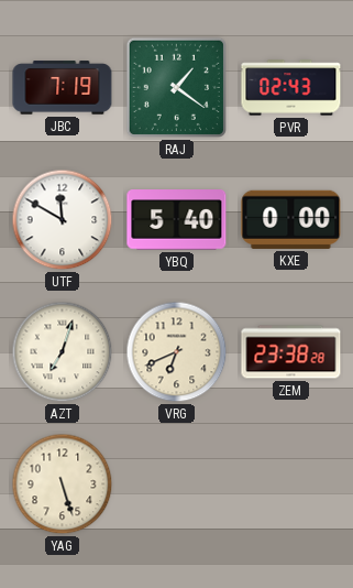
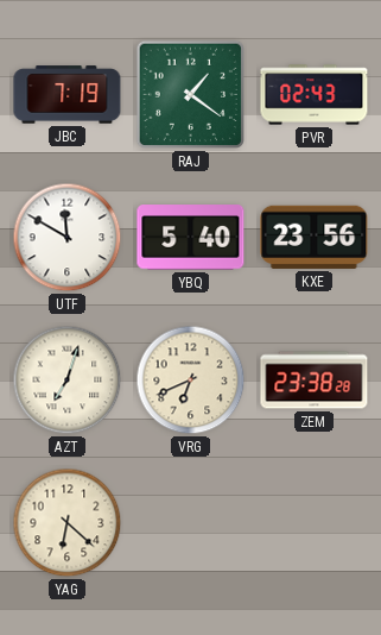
KXE: 0:00 -> 23:56
YAG: 5:27 -> 6:22
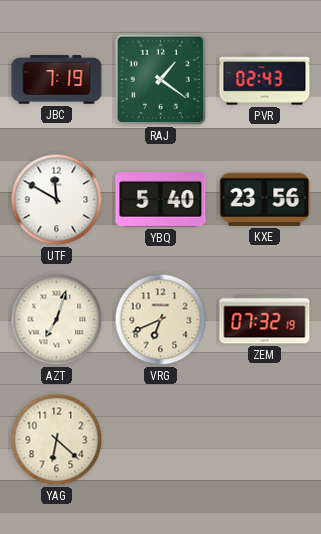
ZEM: 23:38 -> 07:32
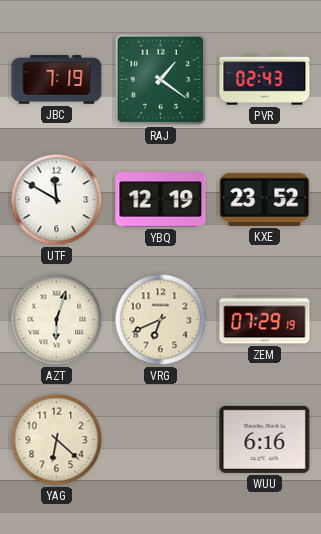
YBQ: 5:40 -> 12:19
KXE: 23:56 -> 23:52
AZT: 7:03 -> 6:03
ZEM: 07:32 -> 07:29
WUU: none -> 6:16
